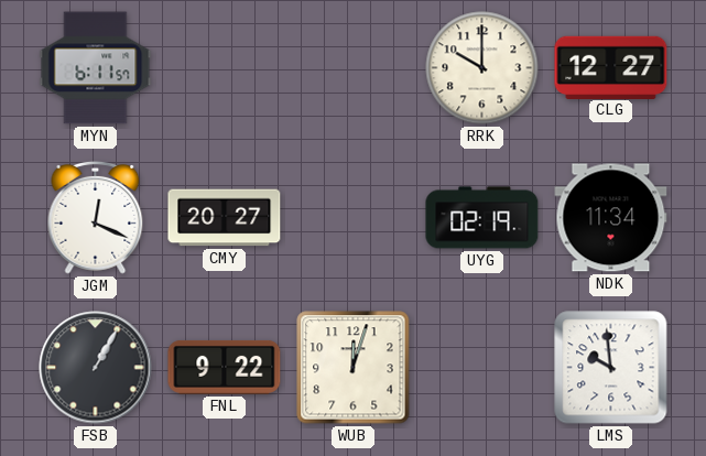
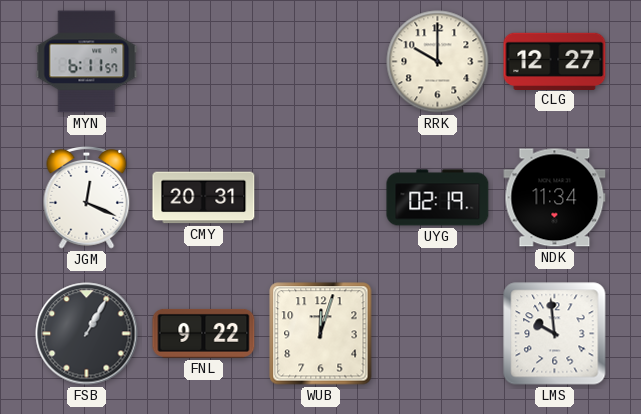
CMY: 20:27 -> 20:31
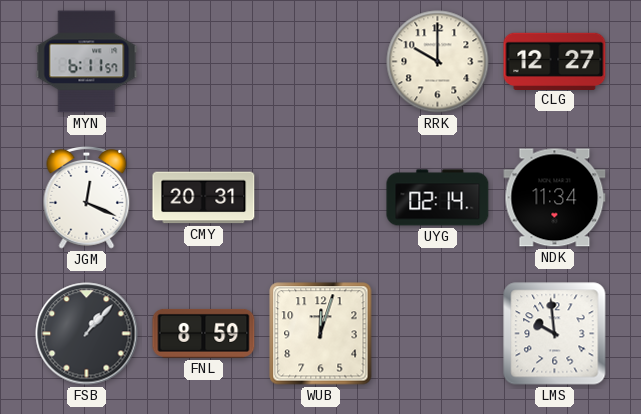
UYG: 02:19 -> 02:14
FSB: 1:05 -> 1:07
FNL: 9:22 -> 8:59
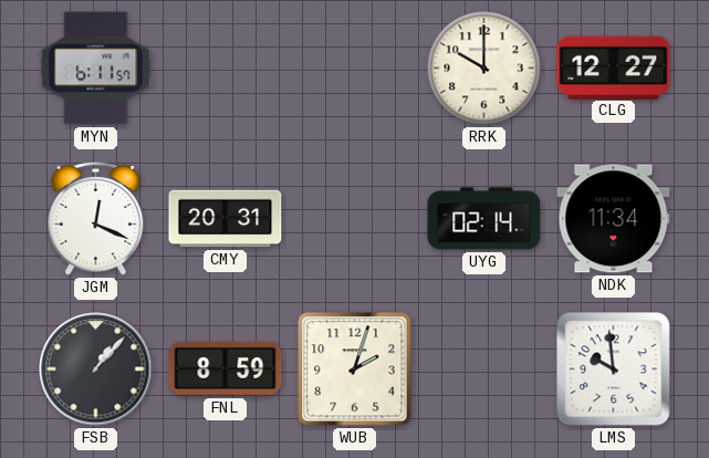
WUB: 12:03 -> 2:03
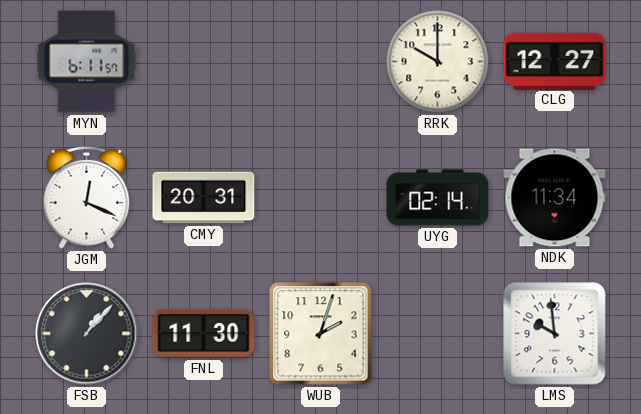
FNL: 8:59 -> 11:30
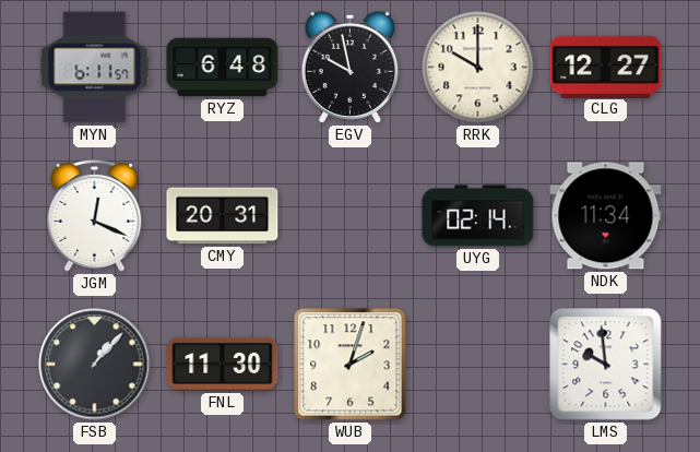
RYZ: none -> 6:48
EGV: none -> 9:58
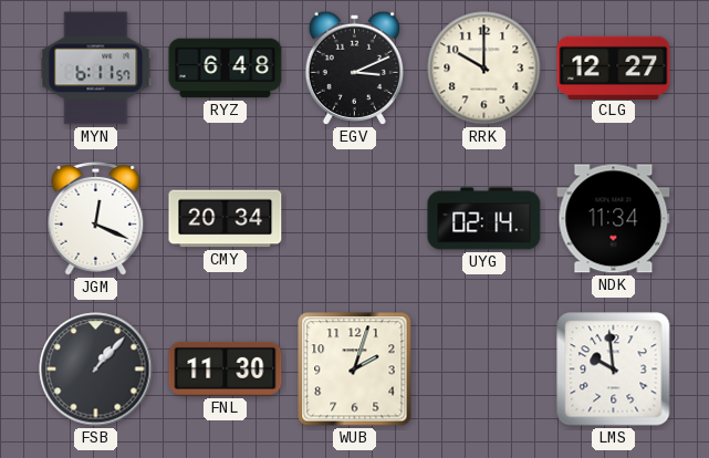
EGV: 9:58 -> 3:11
CMY: 20:31 -> 20:34
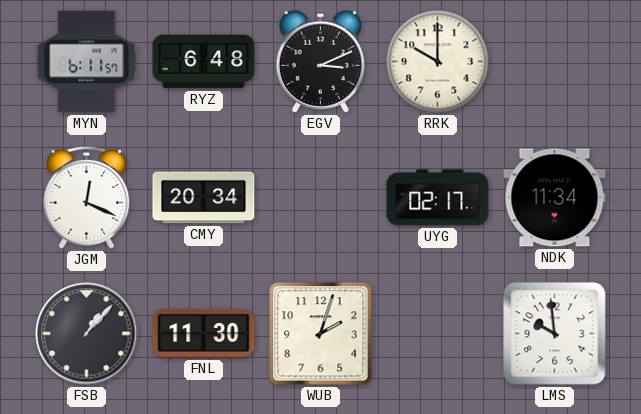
CLG: 12:27 -> none
UYG: 02:14 -> 02:17
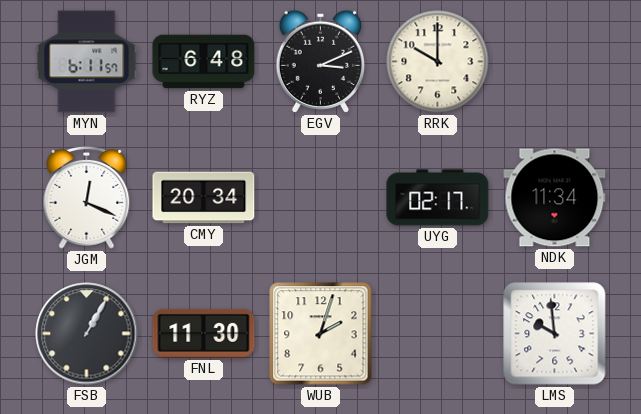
FSB: 1:07 -> 1:05
